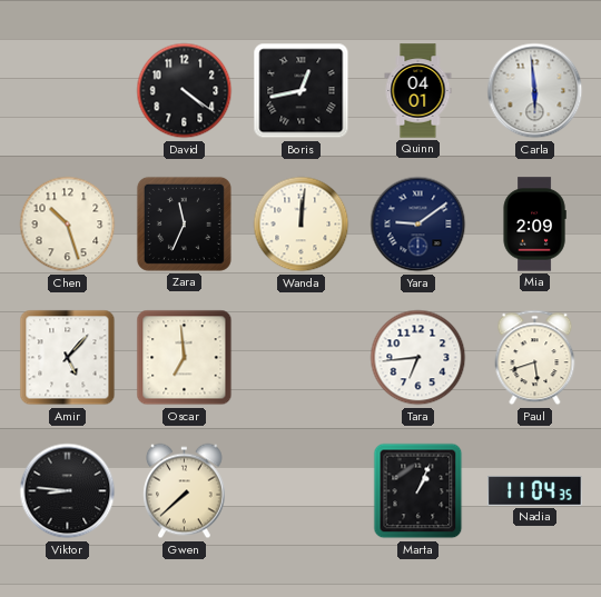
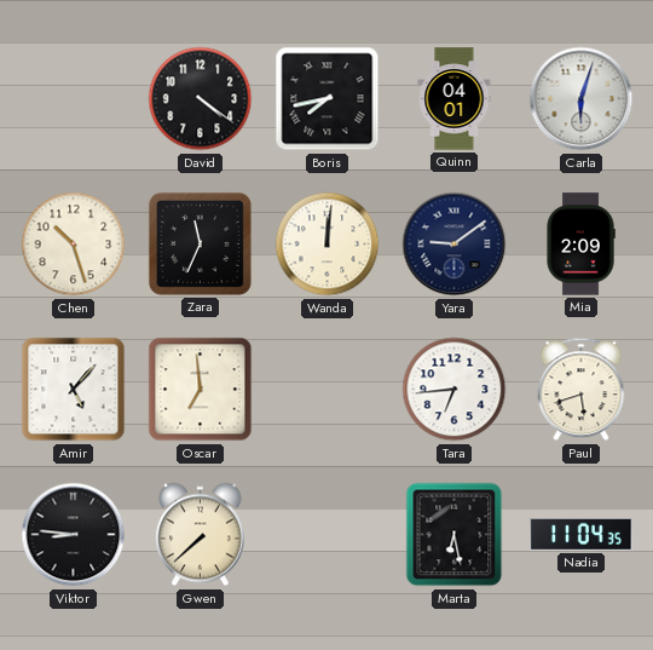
Boris: 12:43 -> 7:43
Carla: 5:59 -> 6:03
Marta: 1:04 -> 6:28
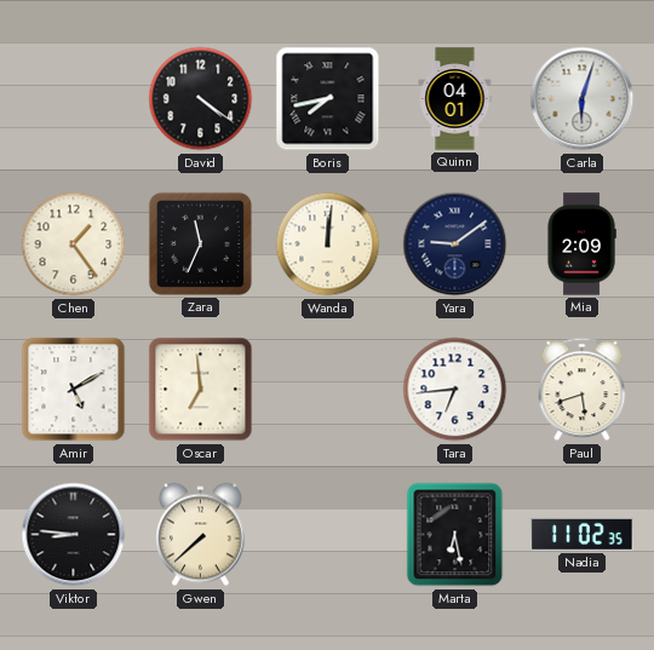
Chen: 10:27 -> 1:24
Amir: 5:07 -> 5:10
Nadia: 11:04 -> 11:02
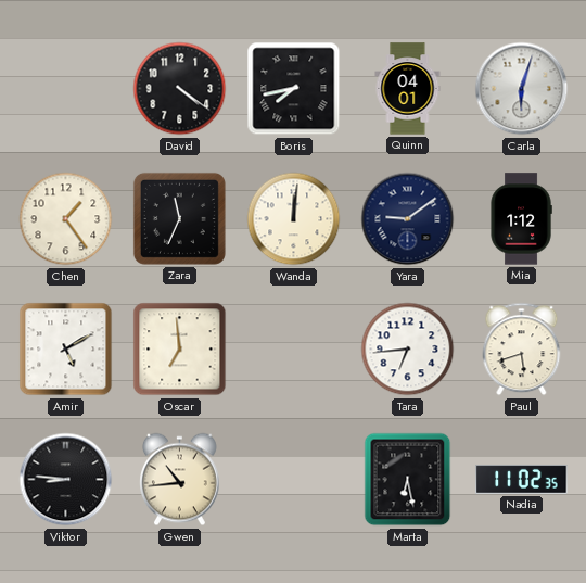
Mia: 2:09 -> 1:12
Gwen: 7:38 -> 10:44
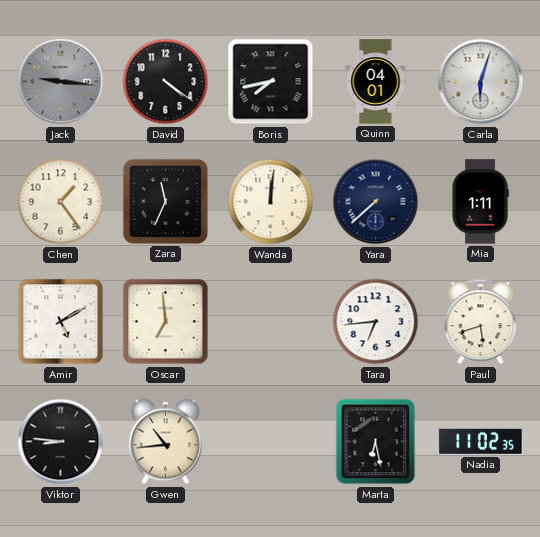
Jack: none -> 9:16
Yara: 9:09 -> 7:38
Mia: 1:12 -> 1:11
